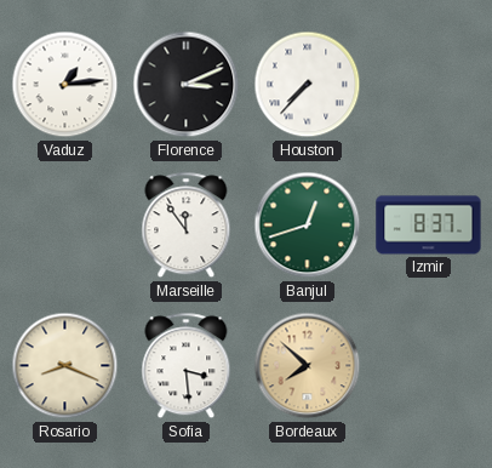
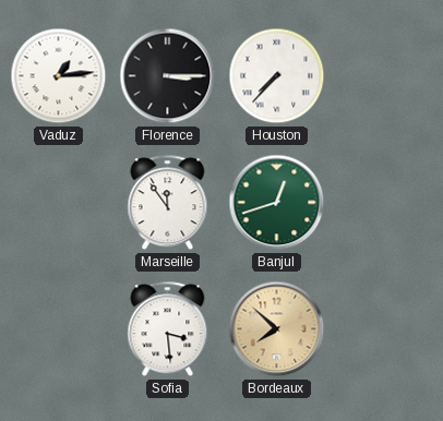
Florence: 3:11 -> 3:15
Izmir: 8:37 -> none
Rosario: 8:19 -> none
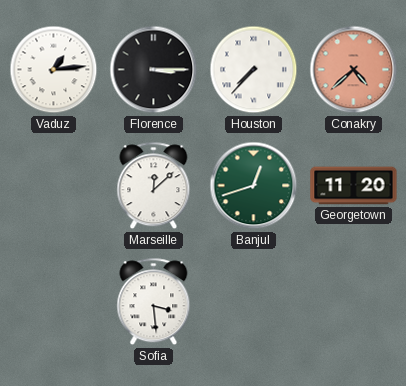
Conakry: none -> 4:38
Marseille: 11:54 -> 12:08
Georgetown: none -> 11:20
Bordeaux: 7:52 -> none
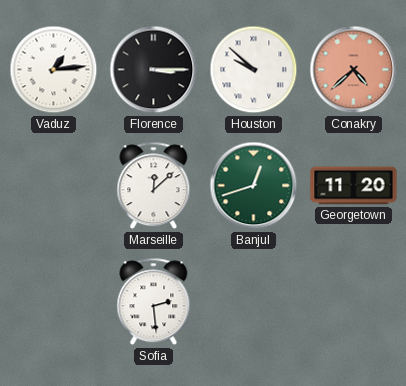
Houston: 7:37 -> 9:52
Sofia: 3:29 -> 2:29
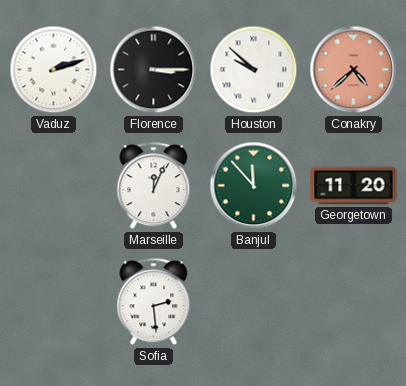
Vaduz: 1:14 -> 2:12
Marseille: 12:08 -> 12:04
Banjul: 12:42 -> 11:53
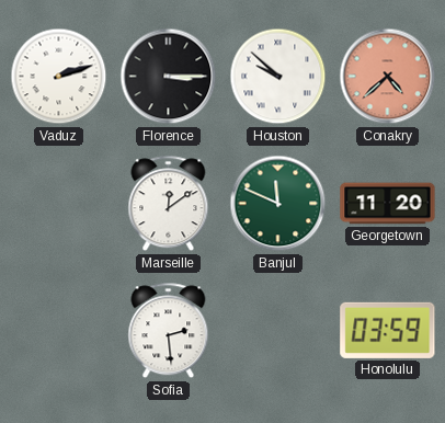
Marseille: 12:04 -> 12:09
Banjul: 11:53 -> 11:49
Honolulu: none -> 03:59
